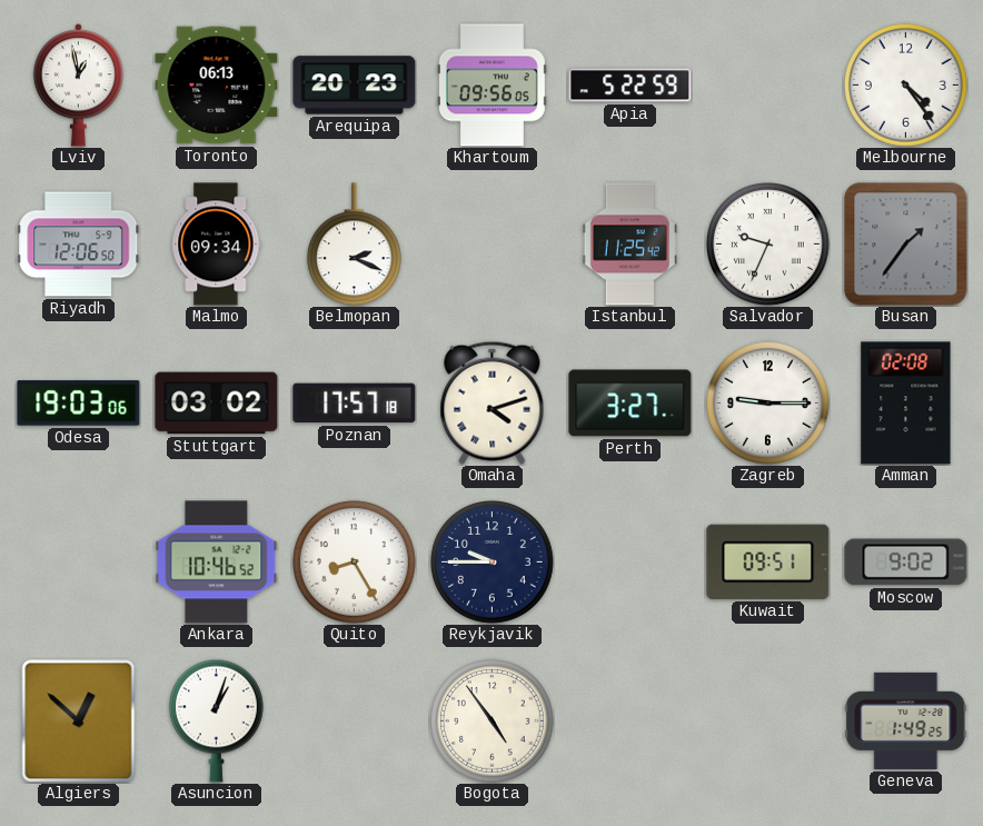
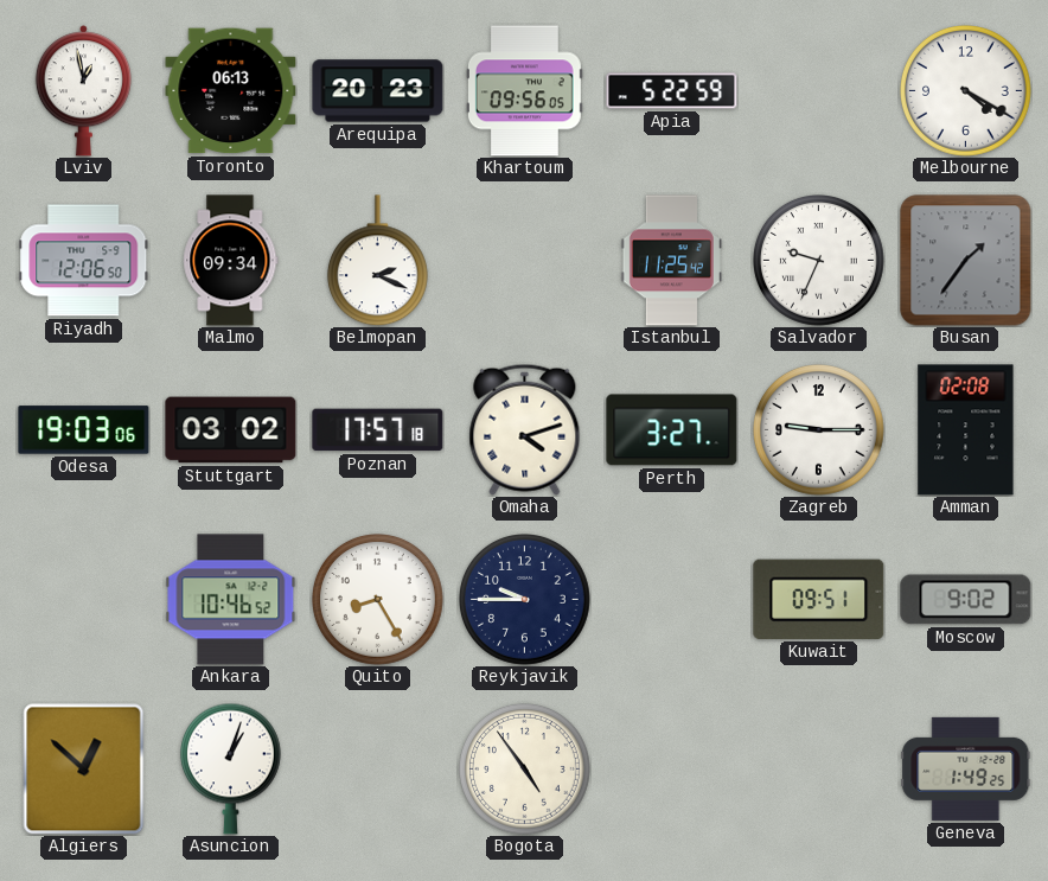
Melbourne: 4:24 -> 4:20
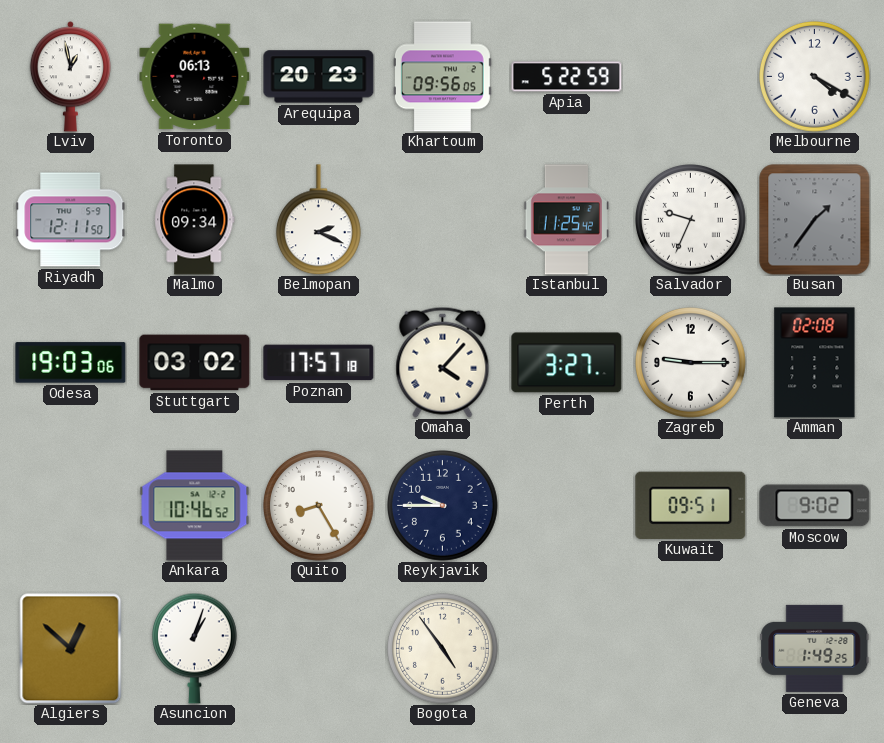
Riyadh: 12:06 -> 12:11
Omaha: 4:12 -> 4:07
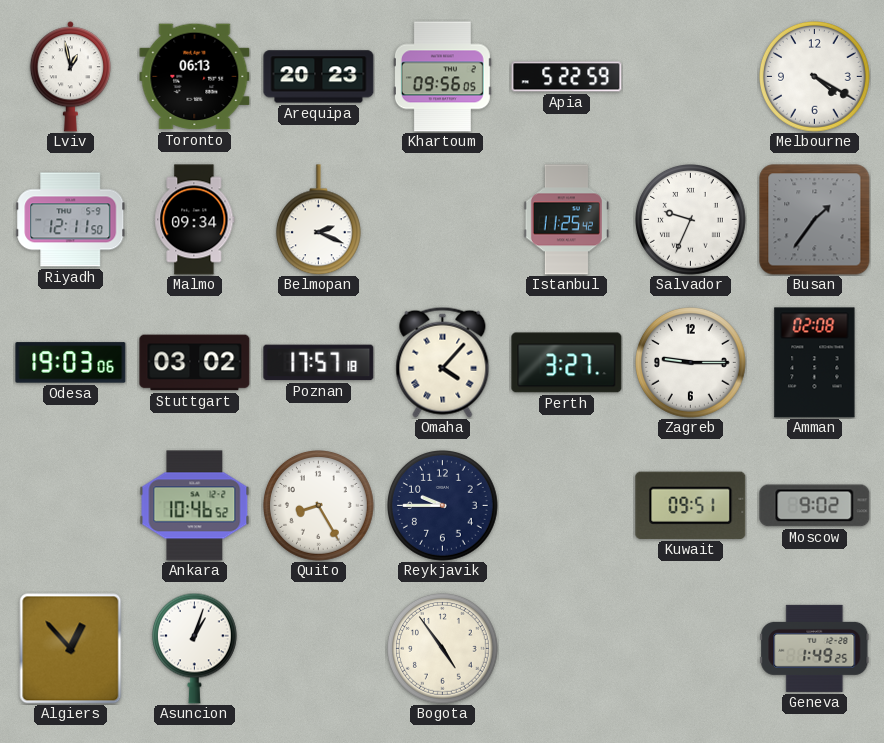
Algiers: 12:52 -> 12:53
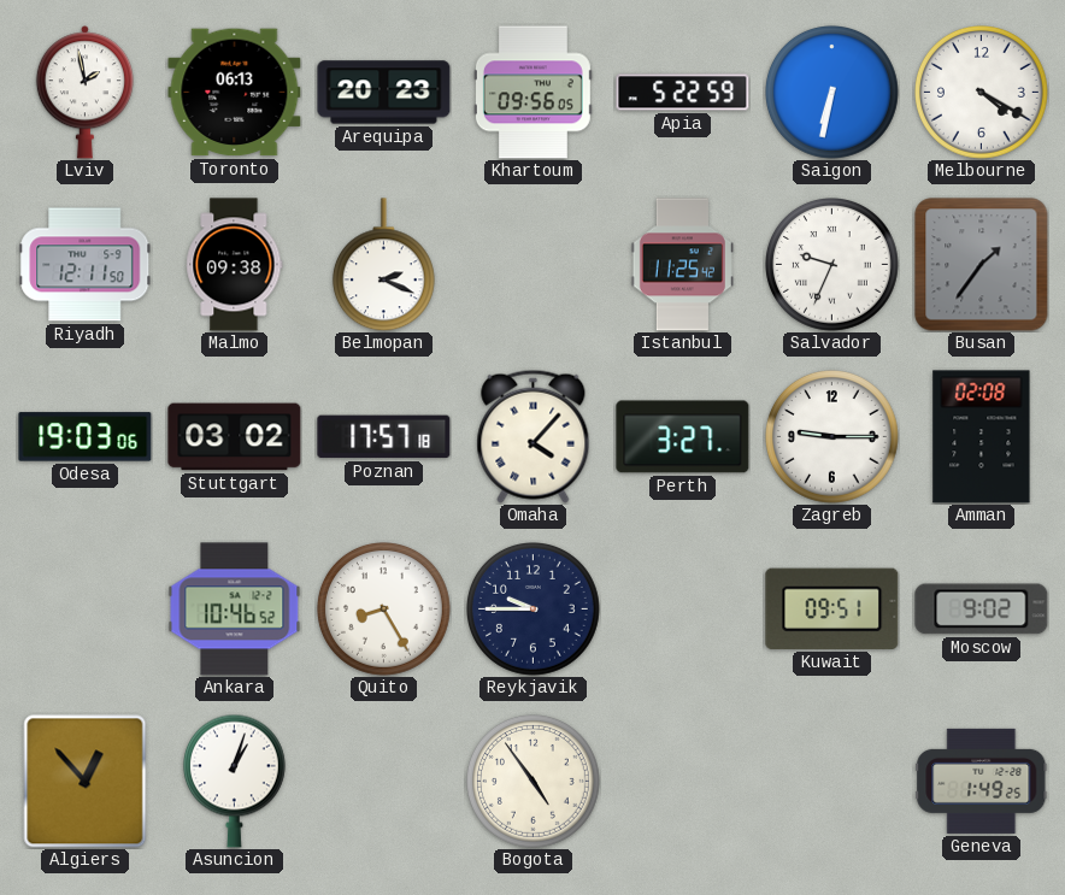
Lviv: 12:58 -> 1:58
Saigon: none -> 6:32
Malmo: 09:34 -> 09:38
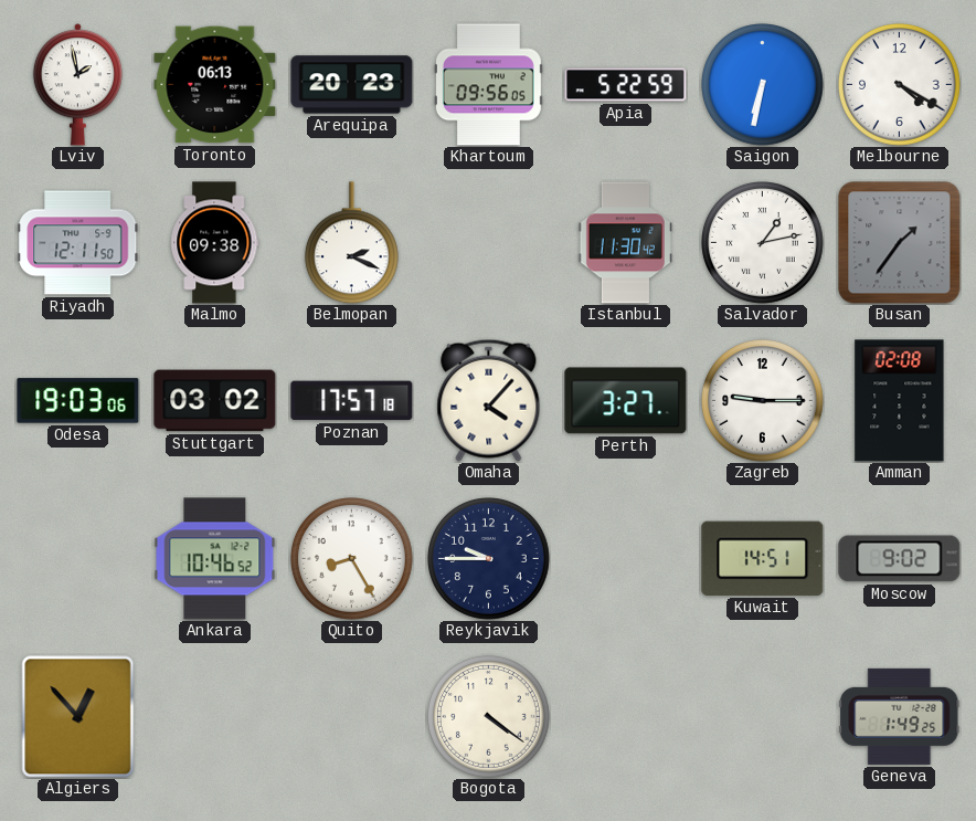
Istanbul: 11:25 -> 11:30
Salvador: 9:34 -> 1:13
Kuwait: 09:51 -> 14:51
Asuncion: 1:03 -> none
Bogota: 4:54 -> 4:21
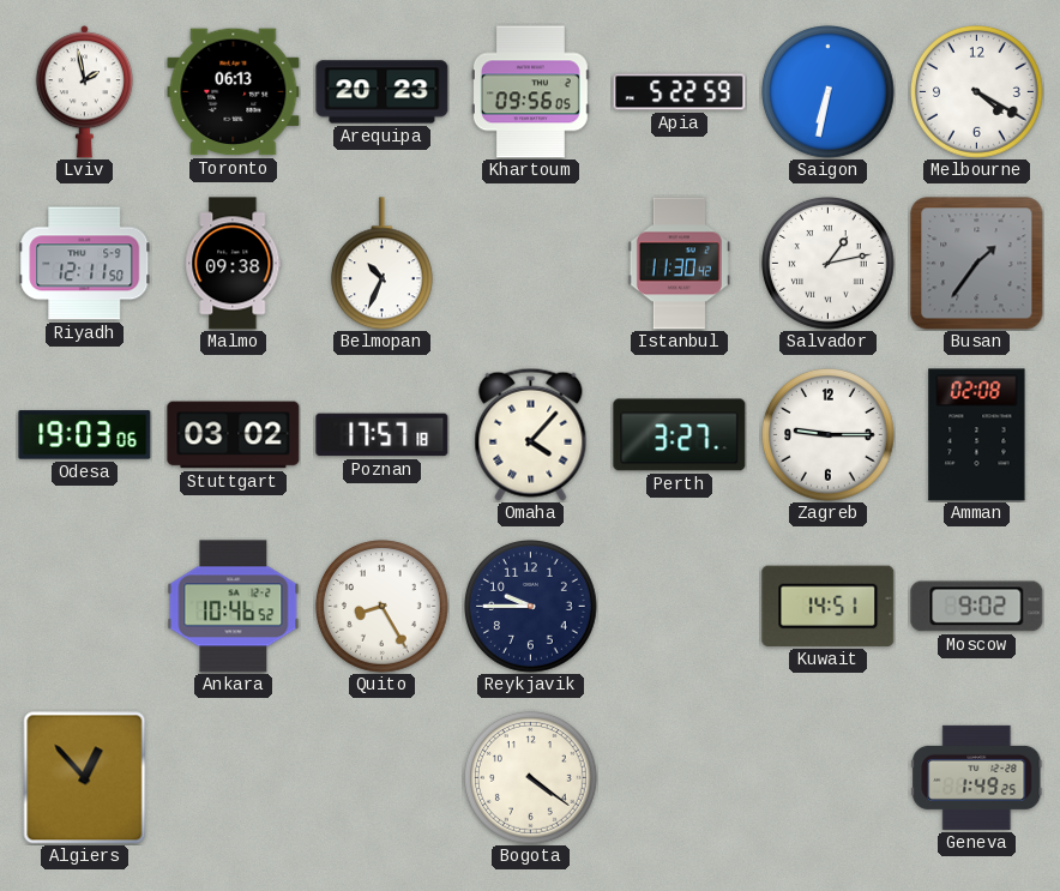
Belmopan: 2:19 -> 10:34
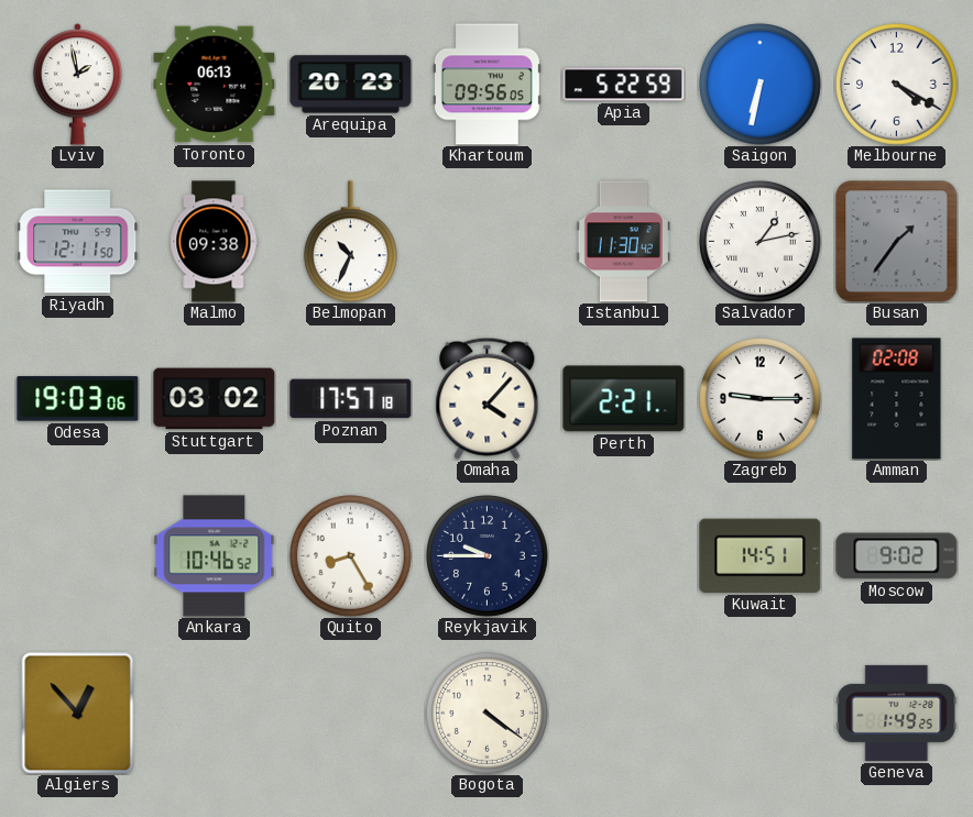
Perth: 3:27 -> 2:21
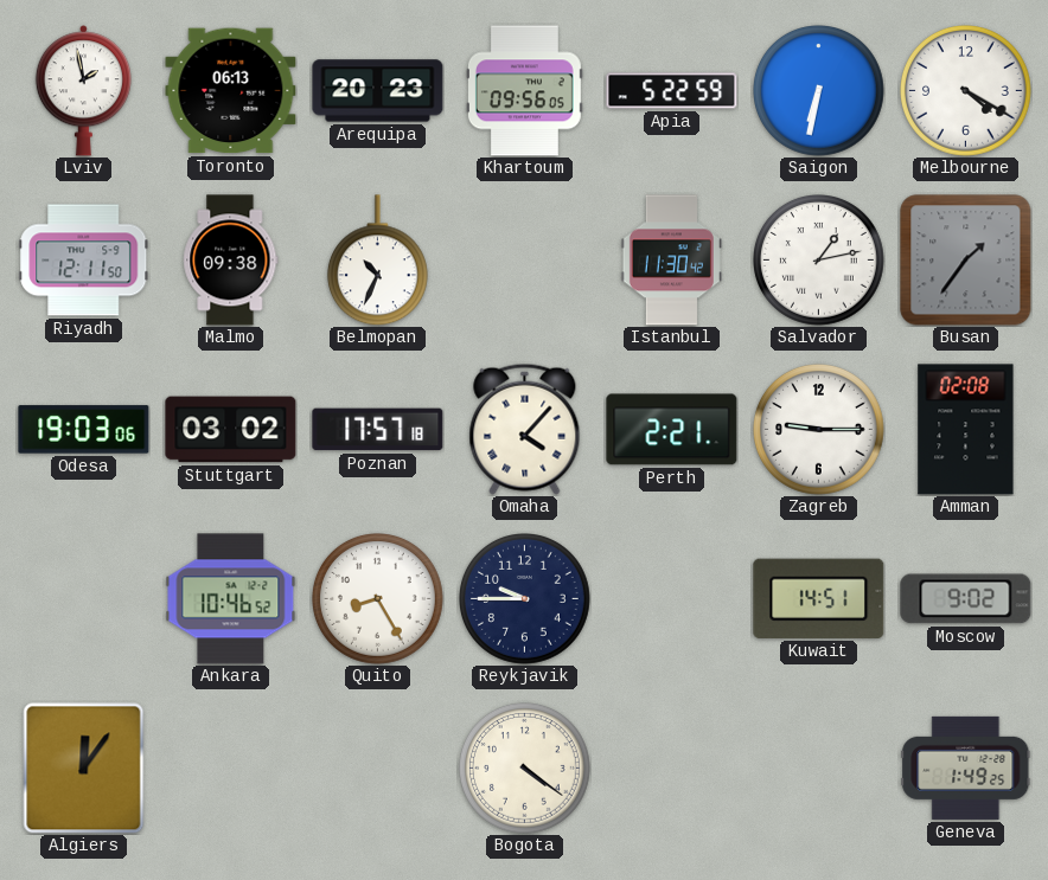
Algiers: 12:53 -> 12:06
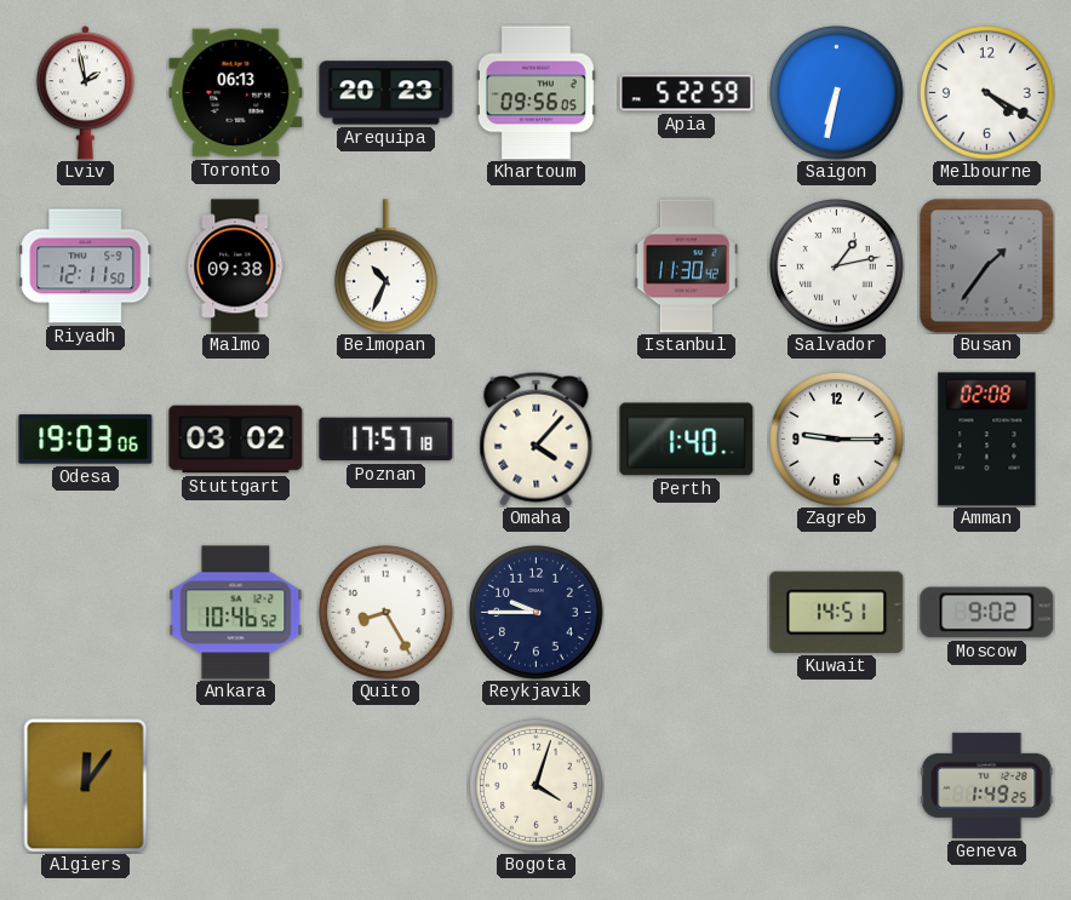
Perth: 2:21 -> 1:40
Bogota: 4:21 -> 4:03
